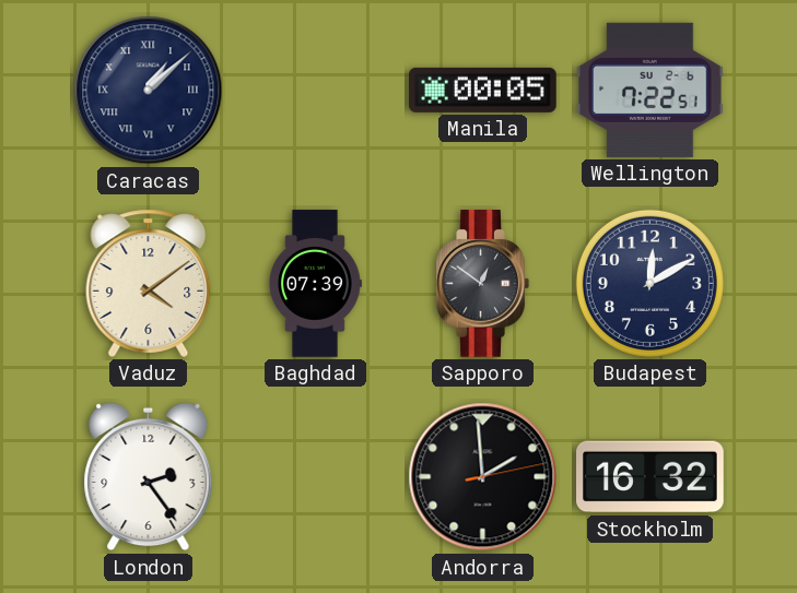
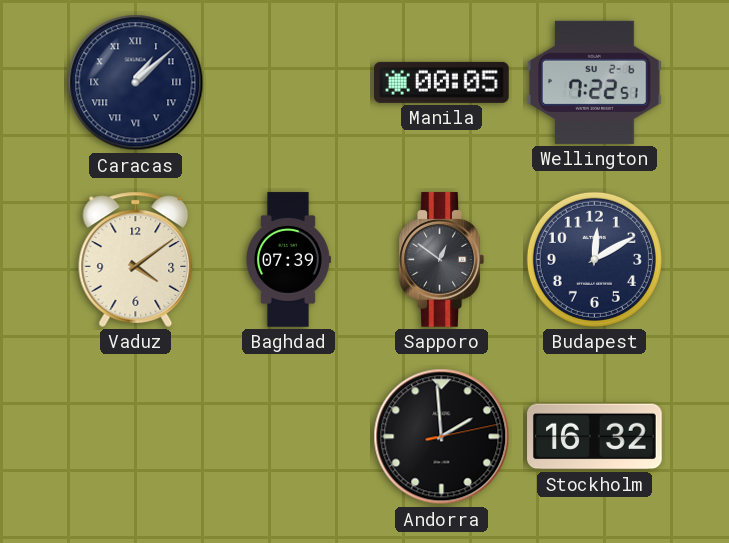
London: 2:24 -> none
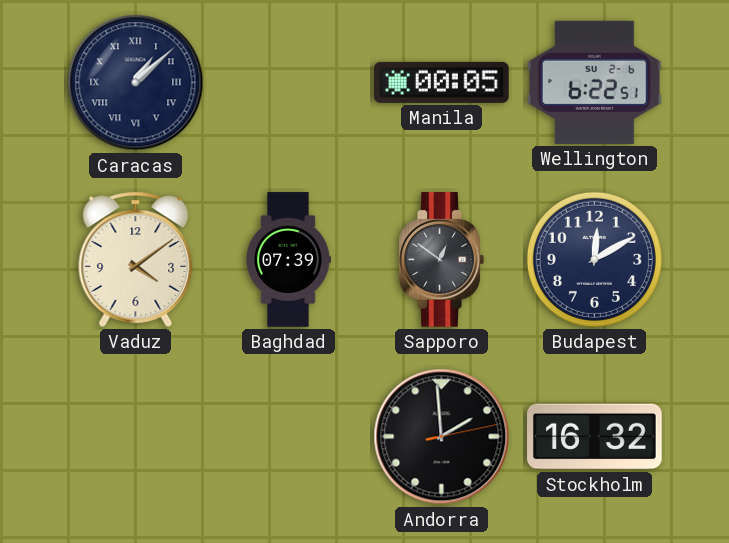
Wellington: 7:22 -> 6:22
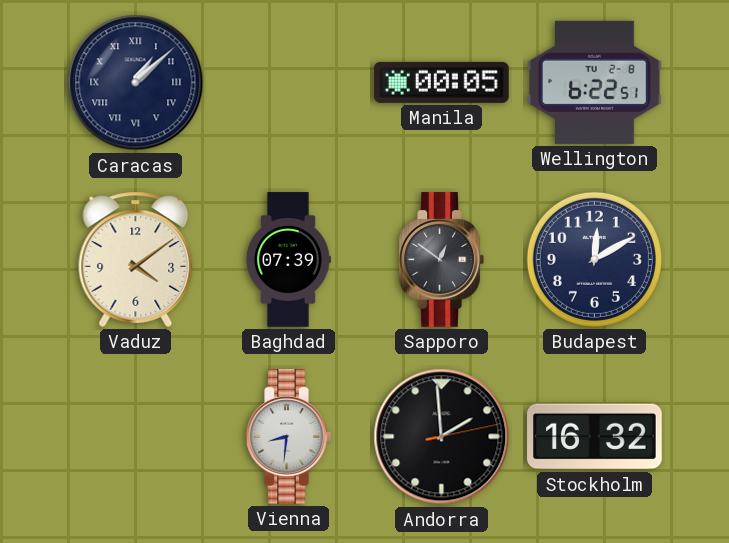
Wellington date: SU 2-6 -> TU 2-8
Vienna: none -> 8:31
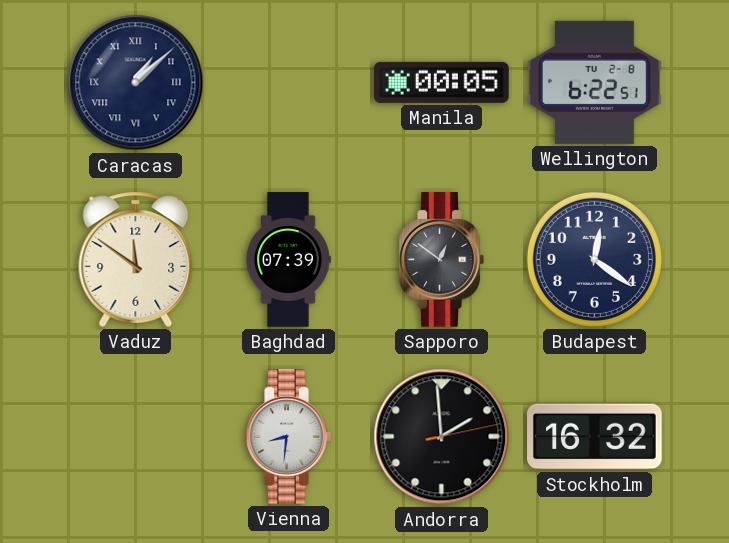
Vaduz: 4:09 -> 11:51
Budapest: 12:10 -> 12:21
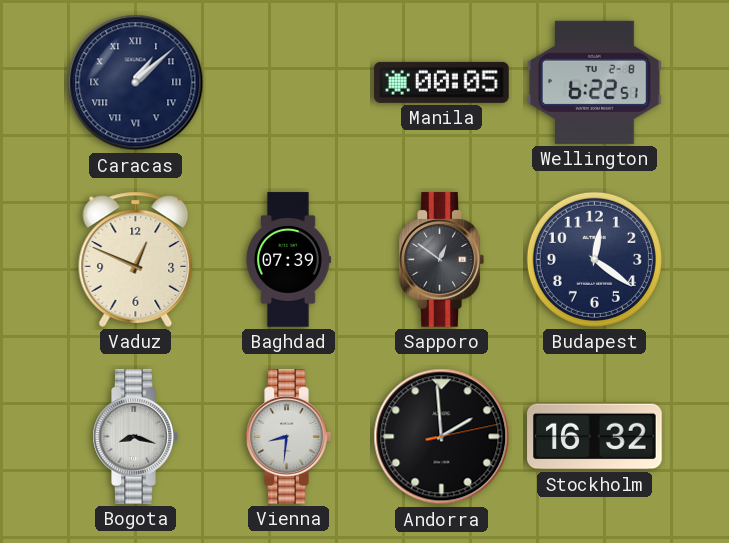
Vaduz: 11:51 -> 12:49
Bogota: none -> 8:18
